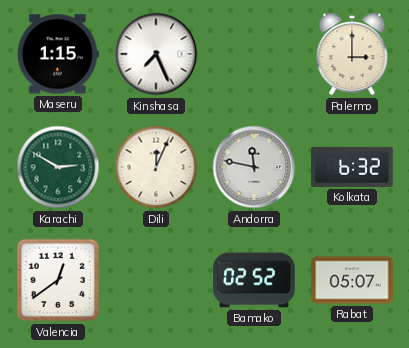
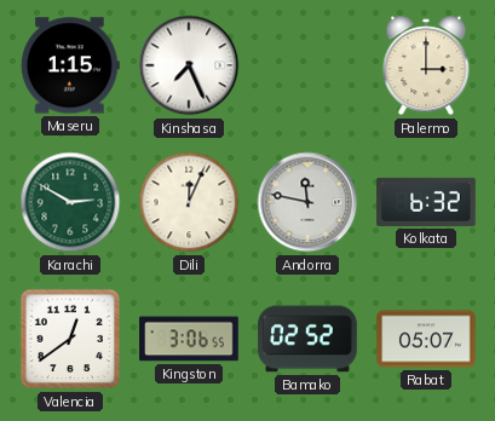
Kingston: none -> 3:06
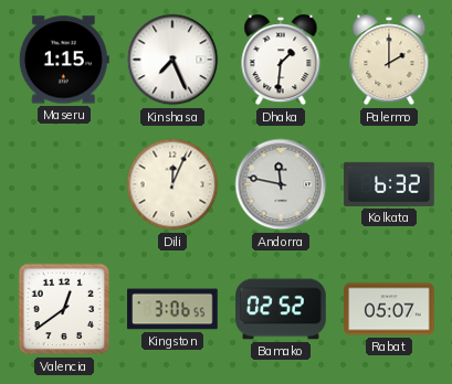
Dhaka: none -> 1:31
Palermo: 3:00 -> 2:00
Karachi: 2:50 -> none
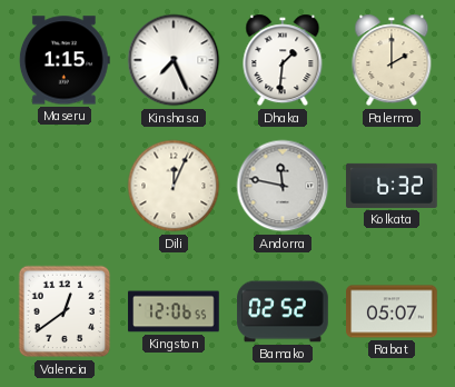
Kingston: 3:06 -> 12:06
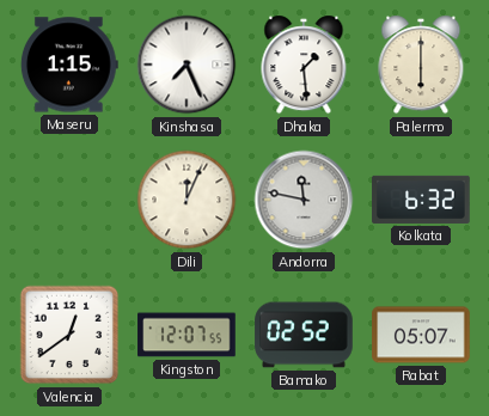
Dhaka: 1:31 -> 1:29
Palermo: 2:00 -> 6:00
Kingston: 12:06 -> 12:07
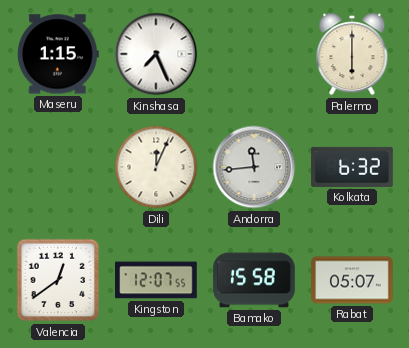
Dhaka: 1:29 -> none
Andorra: 11:47 -> 11:44
Bamako: 02:52 -> 15:58
